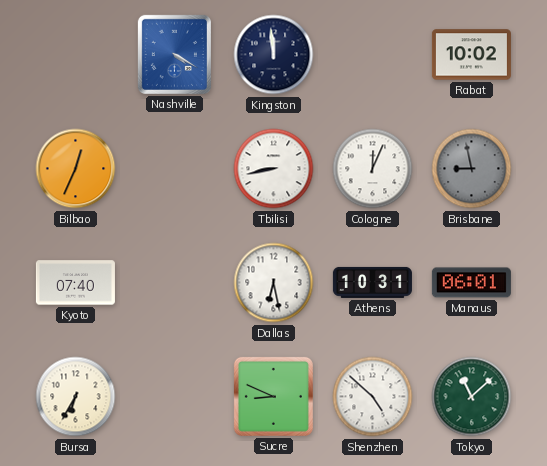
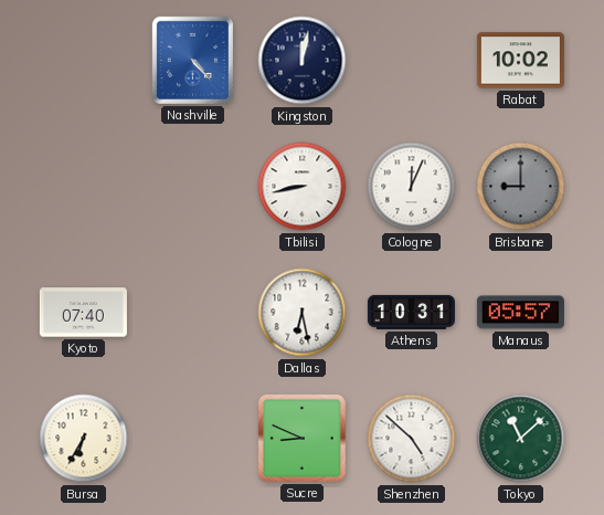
Nashville: 4:20 -> 4:23
Kingston: 11:59 -> 12:02
Bilbao: 12:34 -> none
Brisbane: 8:58 -> 9:00
Manaus: 06:01 -> 05:57
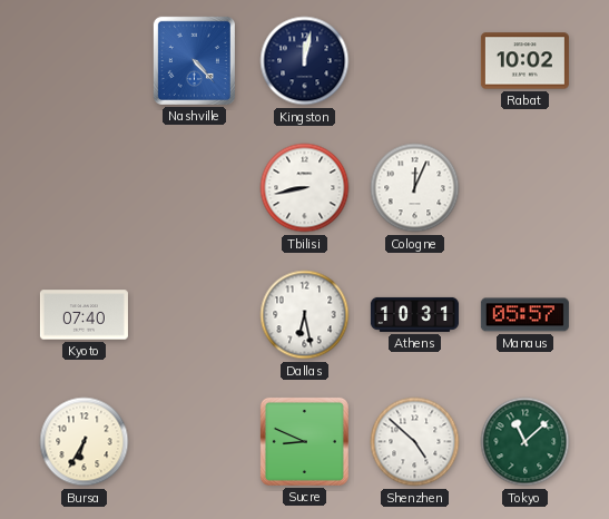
Brisbane: 9:00 -> none
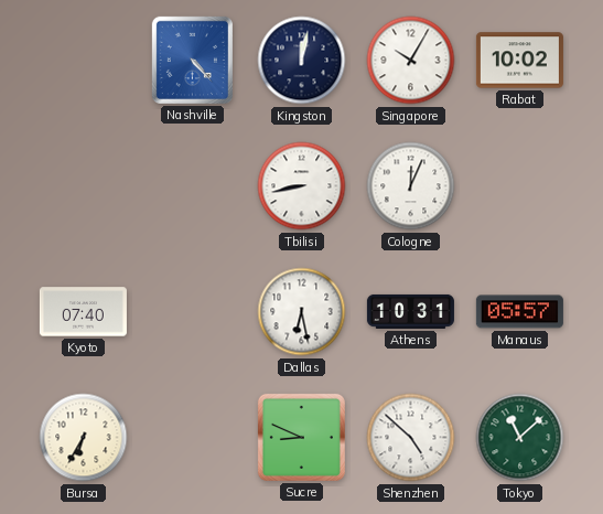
Singapore: none -> 10:05
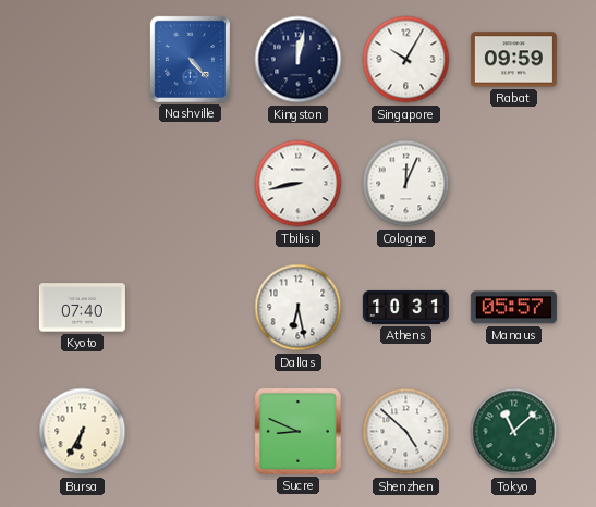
Rabat: 10:02 -> 09:59
